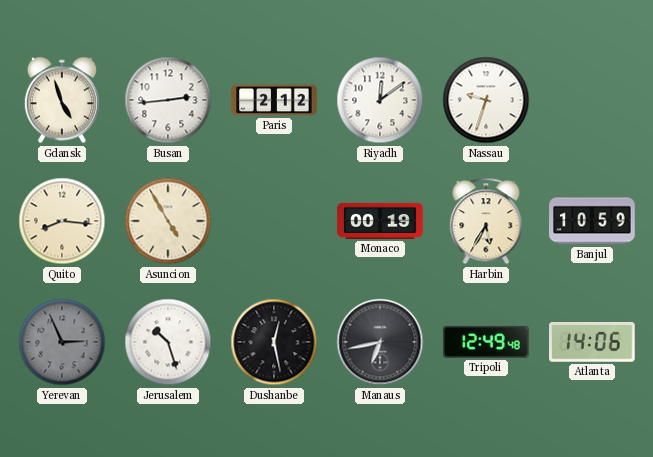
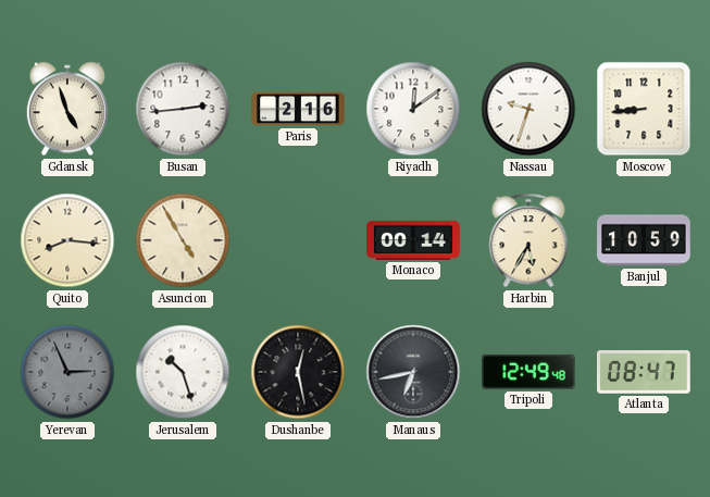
Paris: 2:12 -> 2:16
Moscow: none -> 8:44
Monaco: 00:19 -> 00:14
Atlanta: 14:06 -> 08:47
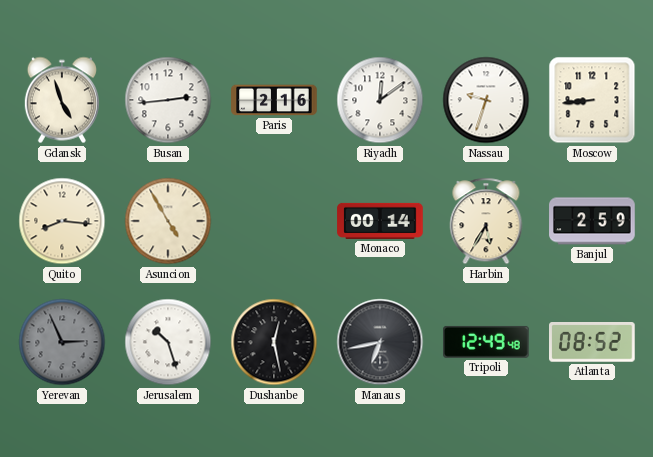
Banjul: 10:59 -> 2:59
Atlanta: 08:47 -> 08:52
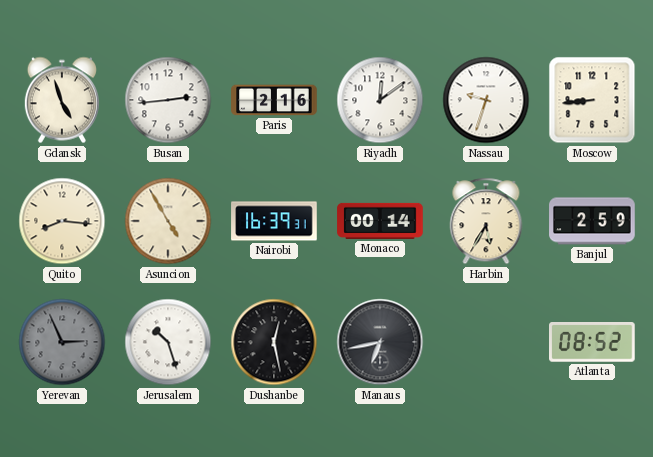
Nairobi: none -> 16:39
Tripoli: 12:49 -> none
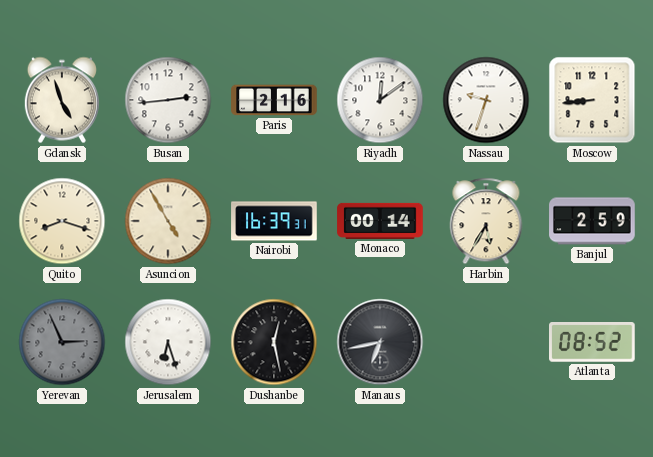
Quito: 8:16 -> 8:18
Jerusalem: 10:27 -> 6:27
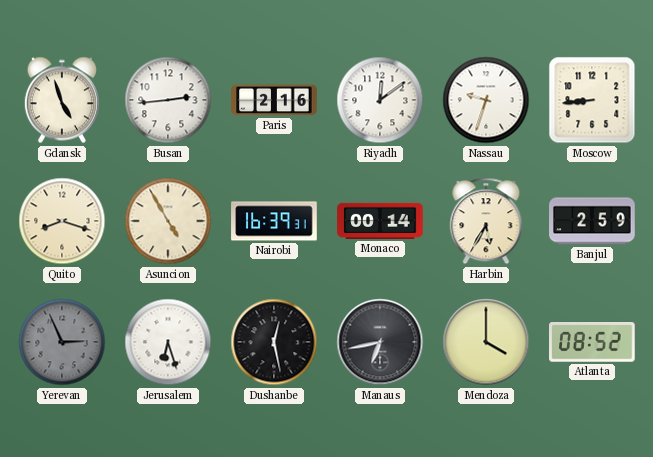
Mendoza: none -> 4:00
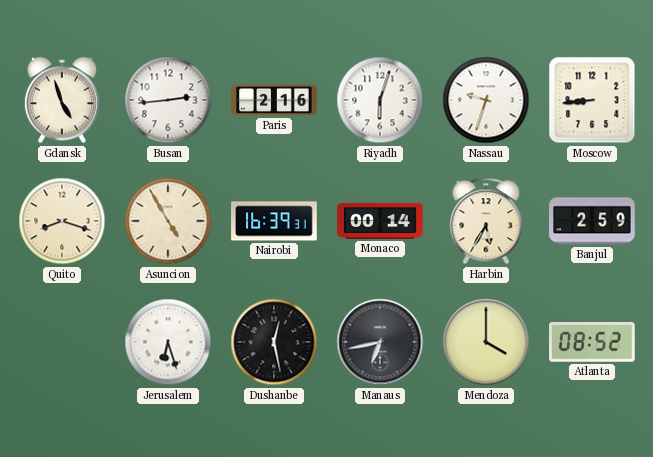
Riyadh: 12:09 -> 6:03
Yerevan: 2:56 -> none
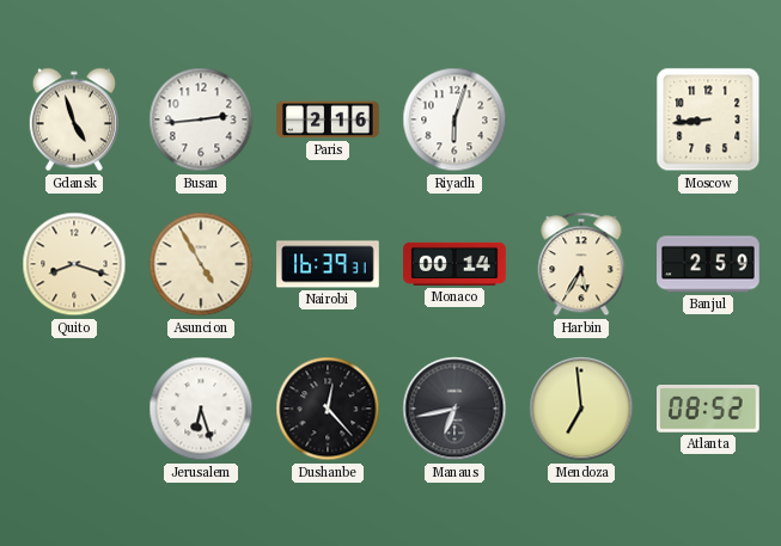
Nassau: 9:33 -> none
Dushanbe: 12:28 -> 12:23
Mendoza: 4:00 -> 6:59
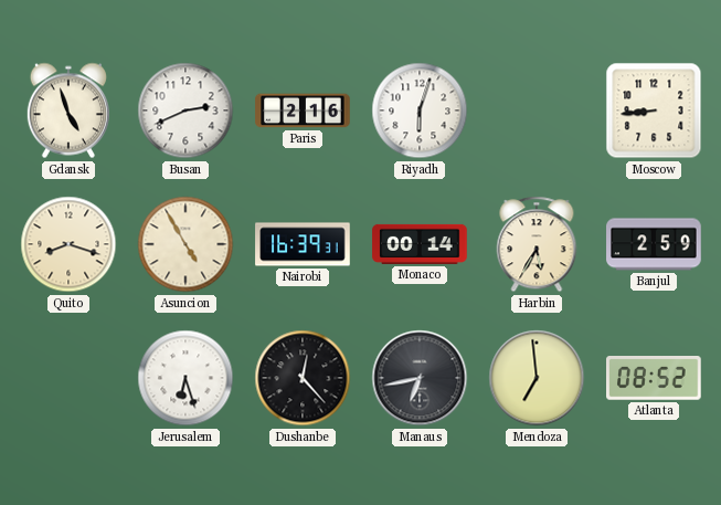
Busan: 2:44 -> 2:41
